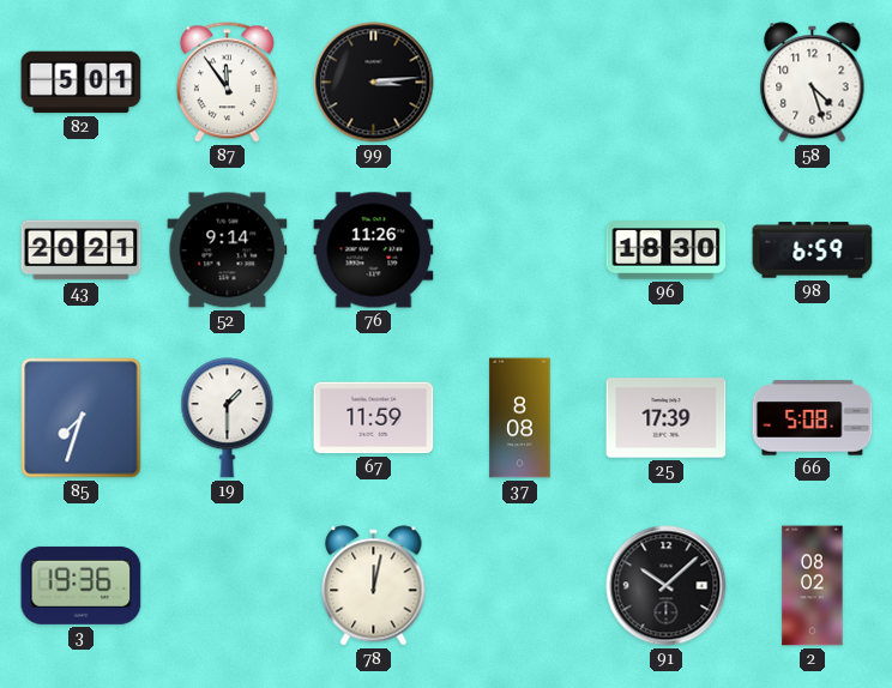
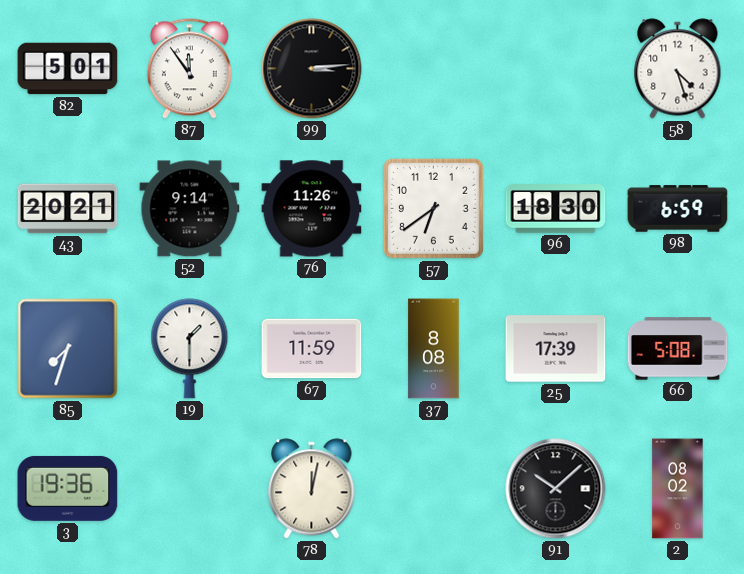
57: none -> 6:39
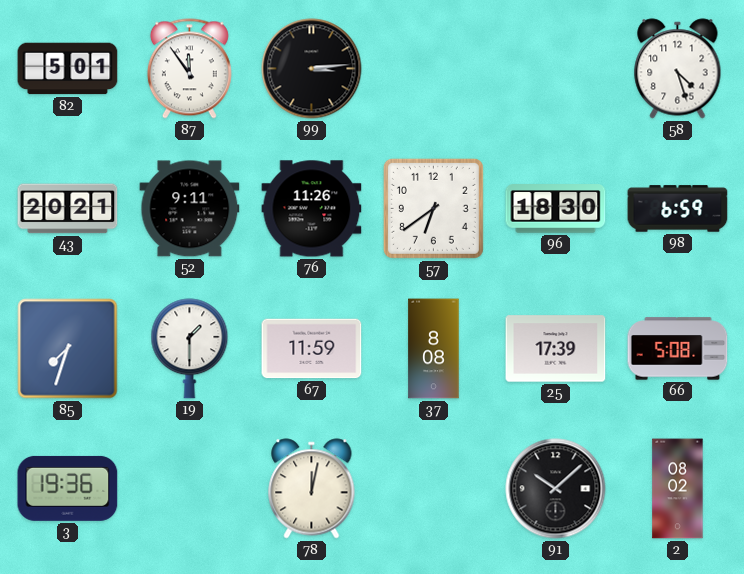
52: 9:14 -> 9:11
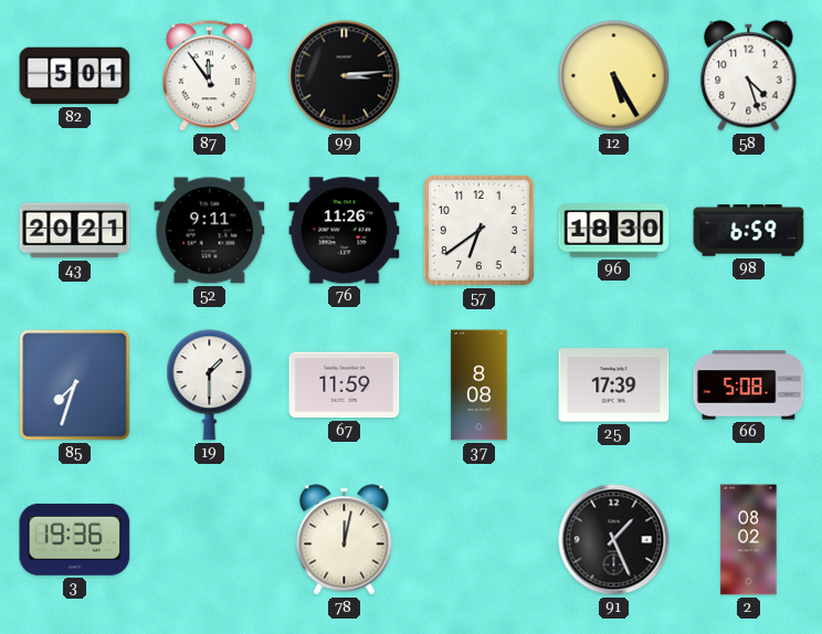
12: none -> 5:25
91: 10:08 -> 1:26
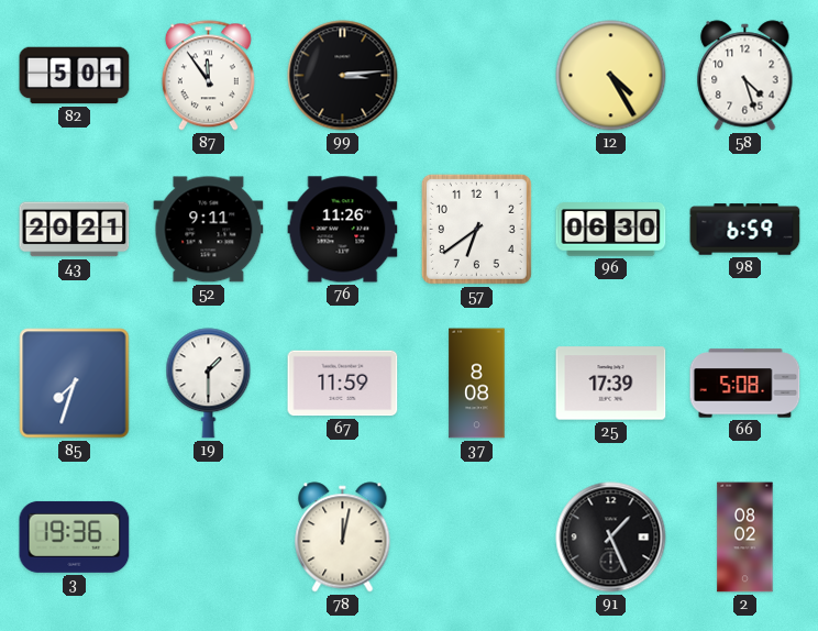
12: 5:25 -> 4:25
96: 18:30 -> 06:30
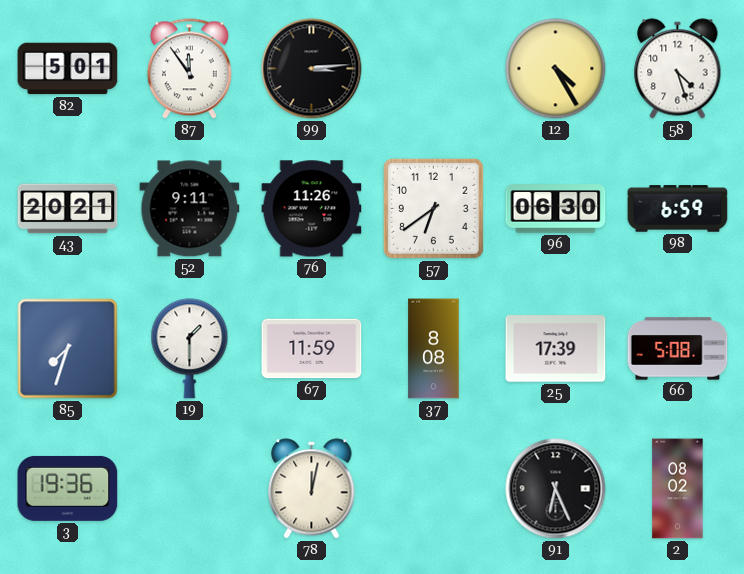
91: 1:26 -> 6:26
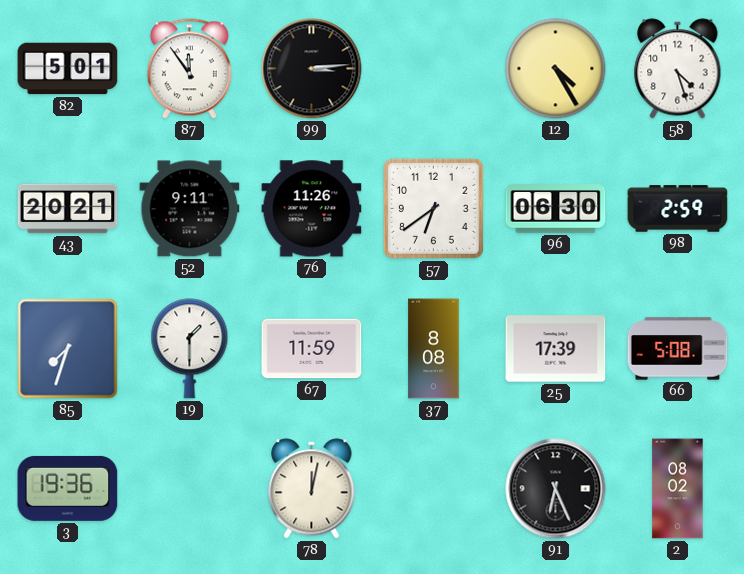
98: 6:59 -> 2:59
